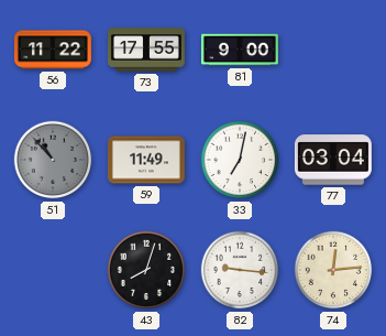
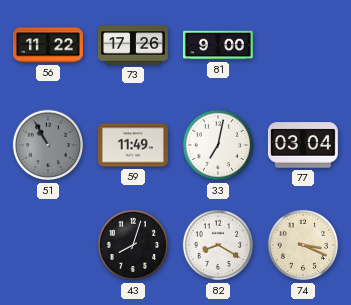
73: 17:55 -> 17:26
51: 10:53 -> 10:55
82: 9:16 -> 8:20
74: 12:14 -> 3:19
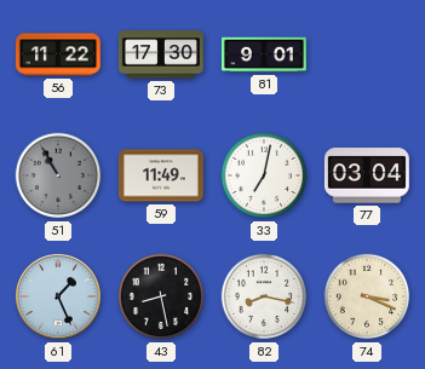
73: 17:26 -> 17:30
81: 9:00 -> 9:01
61: none -> 1:26
43: 8:03 -> 8:28
82: 8:20 -> 8:17
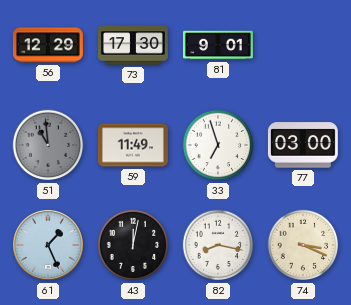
56: 11:22 -> 12:29
51: 10:55 -> 10:59
33: 7:02 -> 6:57
77: 03:04 -> 03:00
43: 8:28 -> 12:02
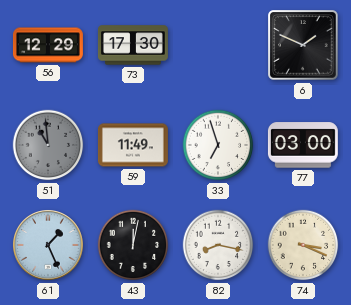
81: 9:01 -> none
6: none -> 1:49
